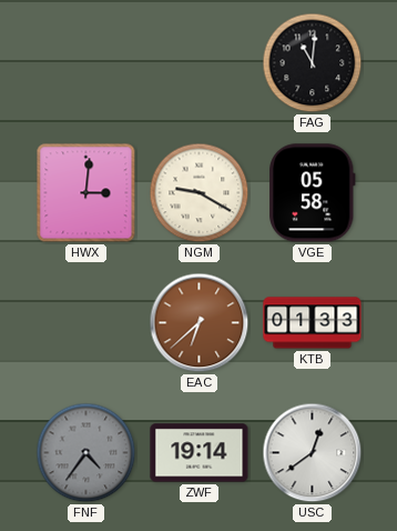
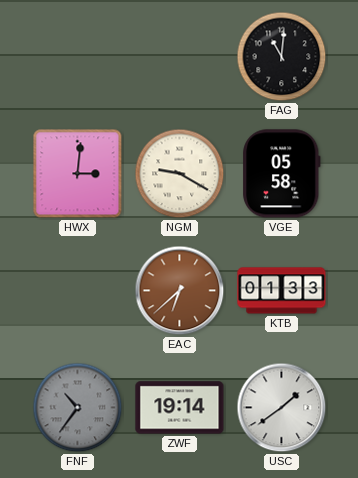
FNF: 4:36 -> 10:36
USC: 12:39 -> 1:39
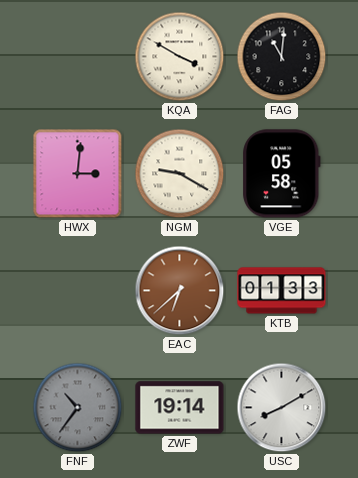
KQA: none -> 3:50
USC: 1:39 -> 8:10
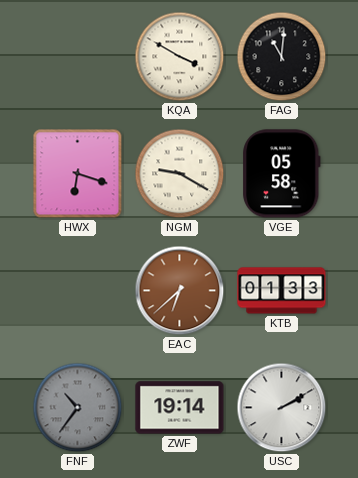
HWX: 3:01 -> 6:18
USC: 8:10 -> 2:10
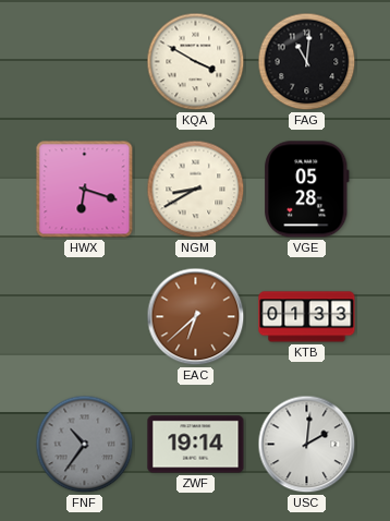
NGM: 9:20 -> 8:40
VGE: 05:58 -> 05:28
USC: 2:10 -> 2:01
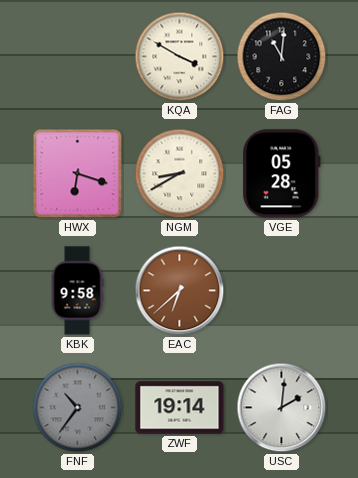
KBK: none -> 9:58
KTB: 01:33 -> none
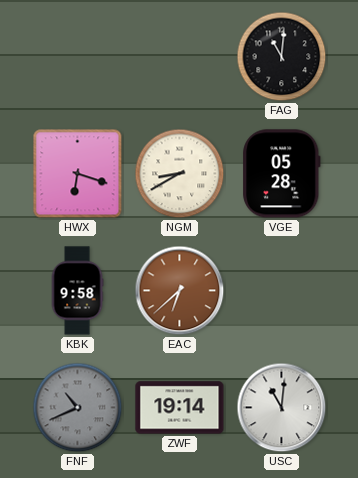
KQA: 3:50 -> none
FNF: 10:36 -> 10:41
USC: 2:01 -> 11:01
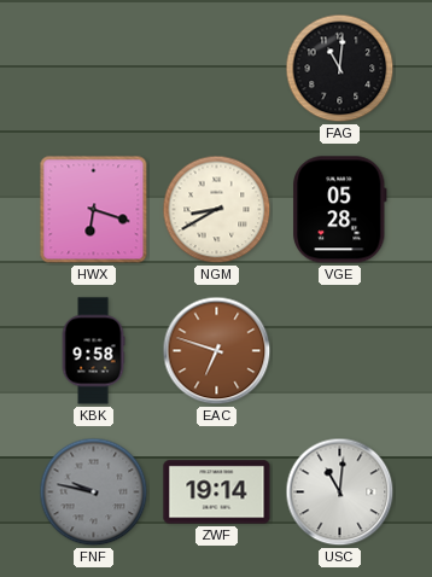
EAC: 6:38 -> 6:48
FNF: 10:41 -> 9:47
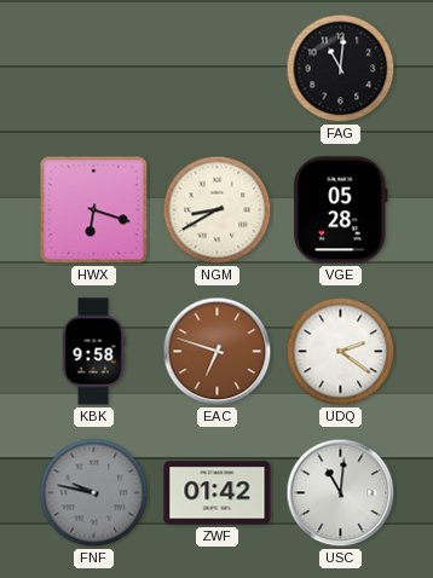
UDQ: none -> 2:21
ZWF: 19:14 -> 01:42
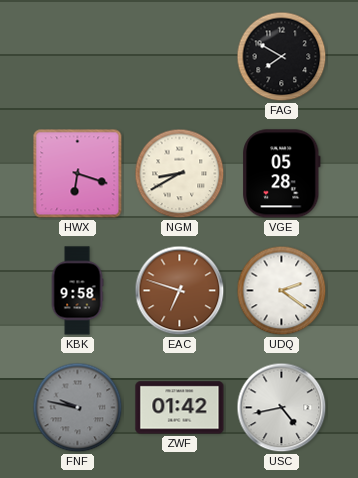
FAG: 11:01 -> 7:50
USC: 11:01 -> 4:43
